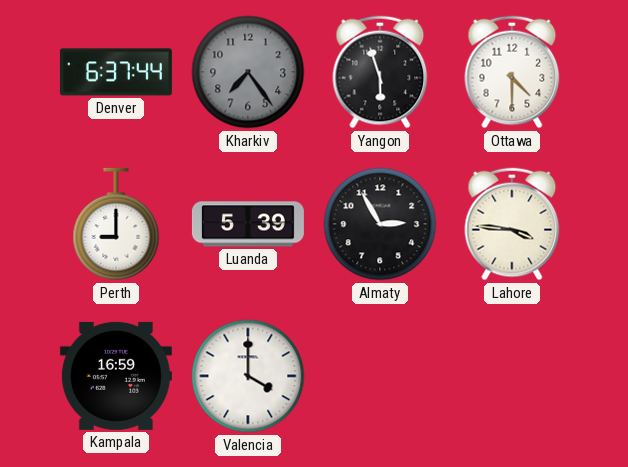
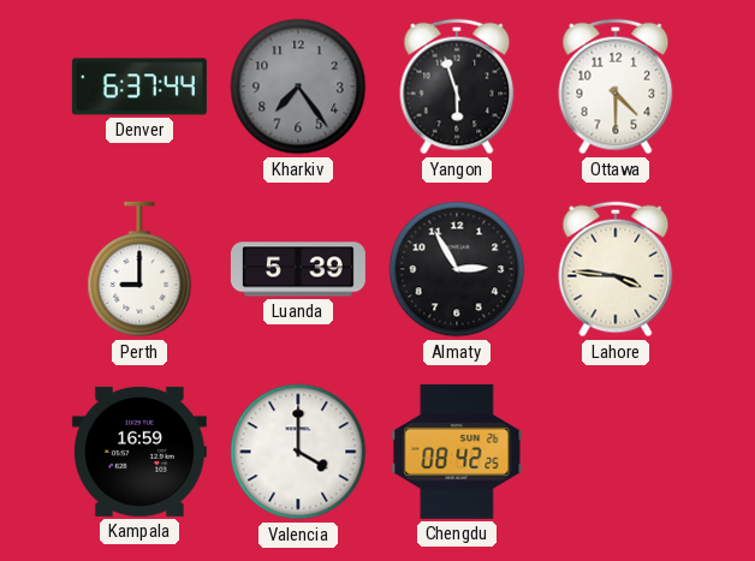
Chengdu: none -> 08:42
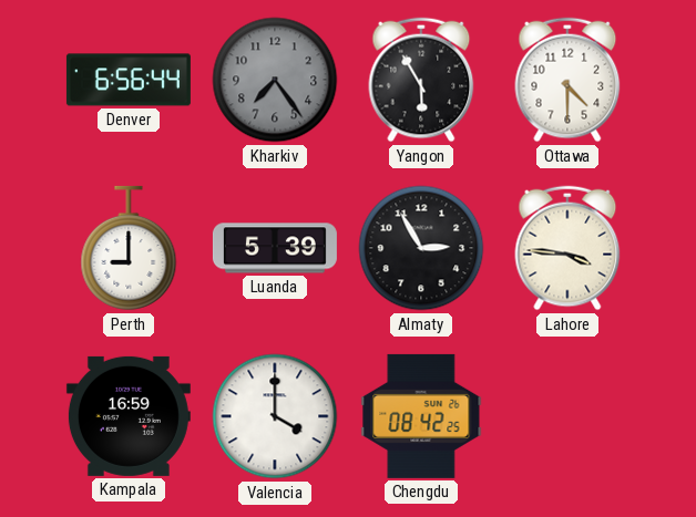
Denver: 6:37 -> 6:56
Yangon: 5:57 -> 5:55
